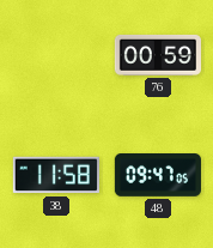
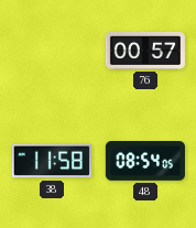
76: 00:59 -> 00:57
48: 09:47 -> 08:54
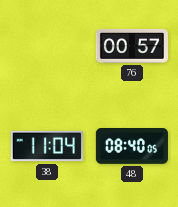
38: 11:58 -> 11:04
48: 08:54 -> 08:40
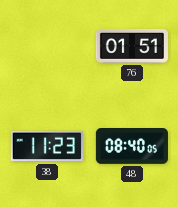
76: 00:57 -> 01:51
38: 11:04 -> 11:23
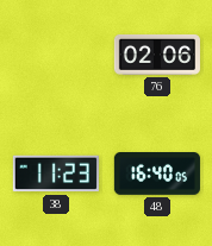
76: 01:51 -> 02:06
48: 08:40 -> 16:40
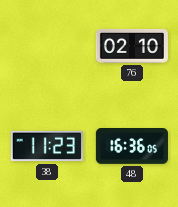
76: 02:06 -> 02:10
48: 16:40 -> 16:36
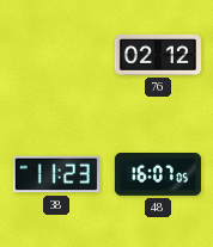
76: 02:10 -> 02:12
48: 16:36 -> 16:07
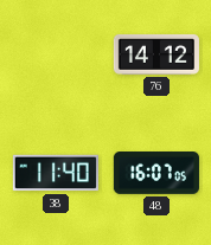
76: 02:12 -> 14:12
38: 11:23 -> 11:40
